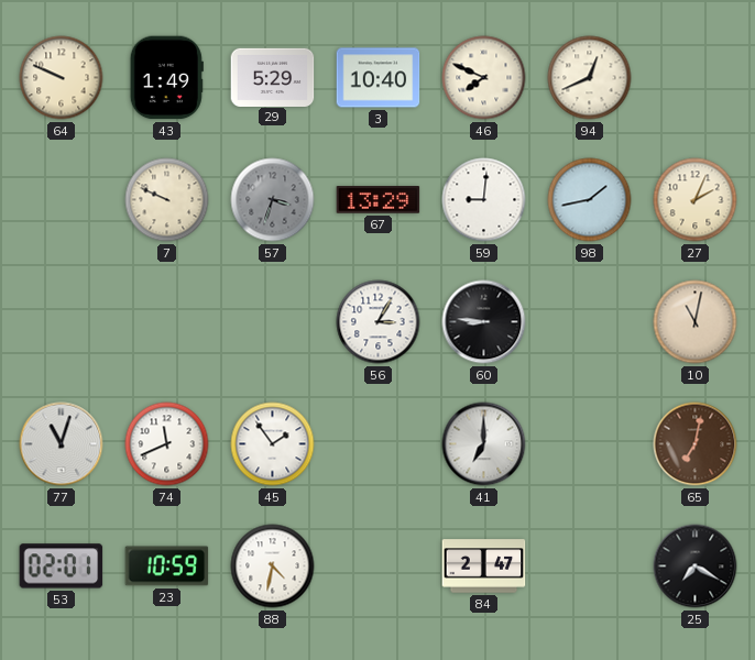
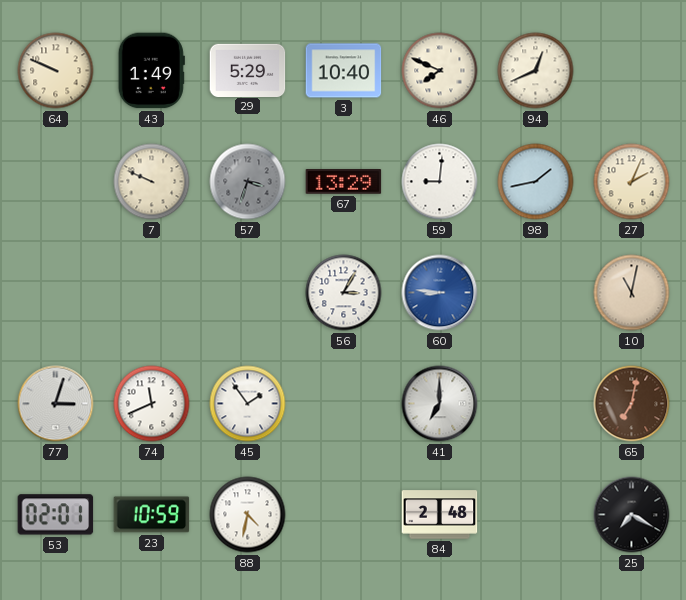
60 dial: black -> blue
77: 11:03 -> 3:03
84: 2:47 -> 2:48
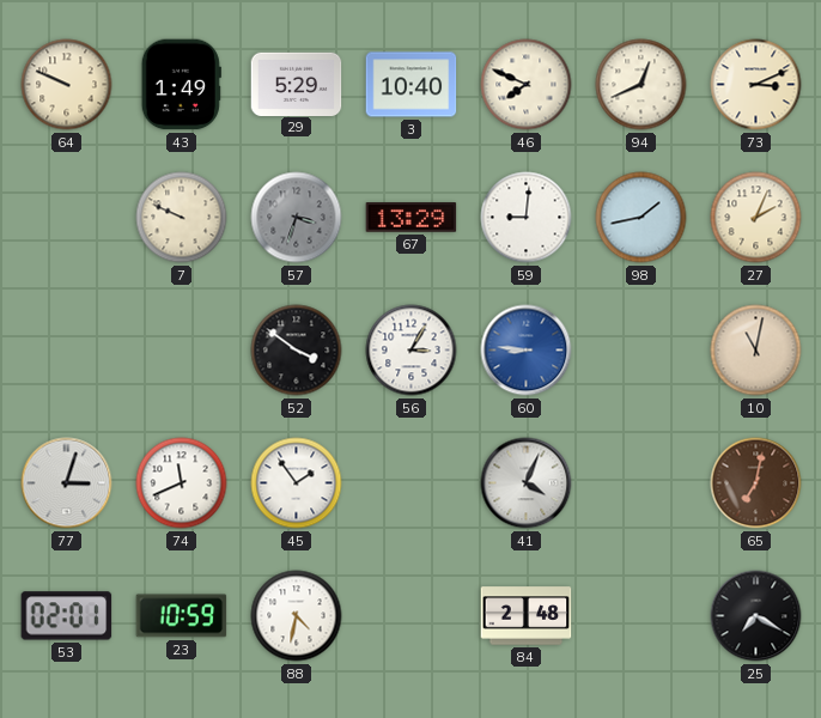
73: none -> 3:11
52: none -> 3:51
41: 7:00 -> 4:04
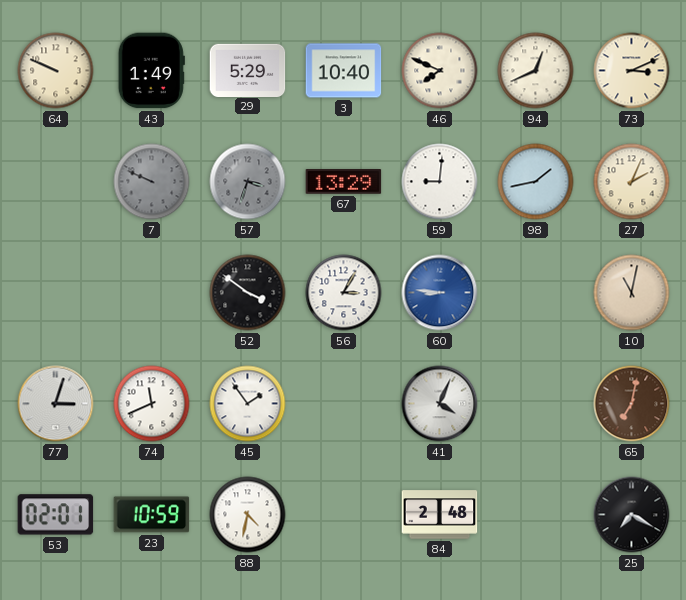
7 dial: cream -> grey
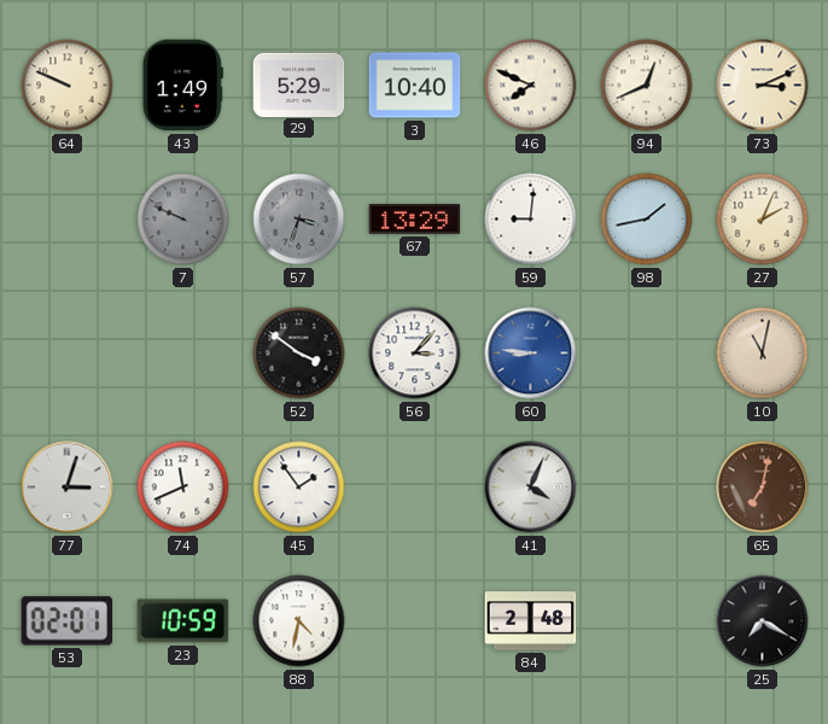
56: 3:05 -> 3:07
